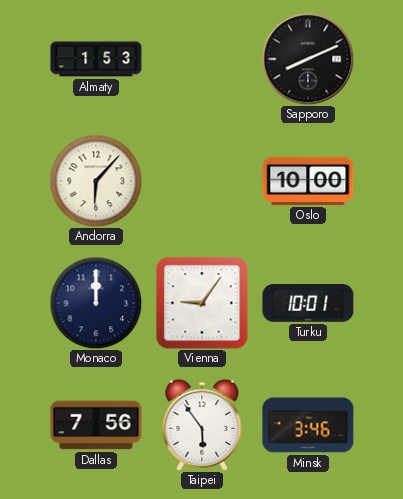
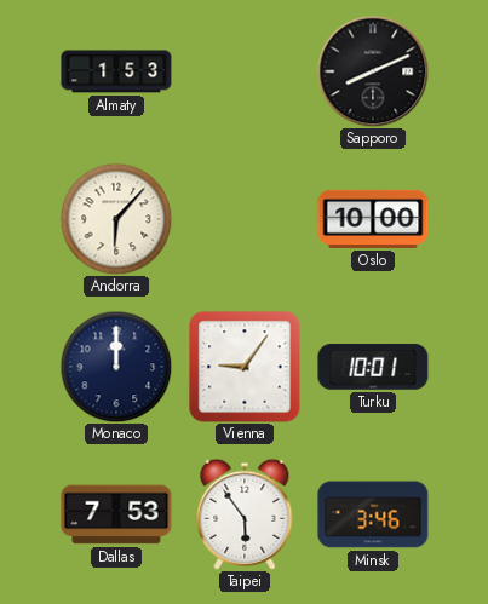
Dallas: 7:56 -> 7:53
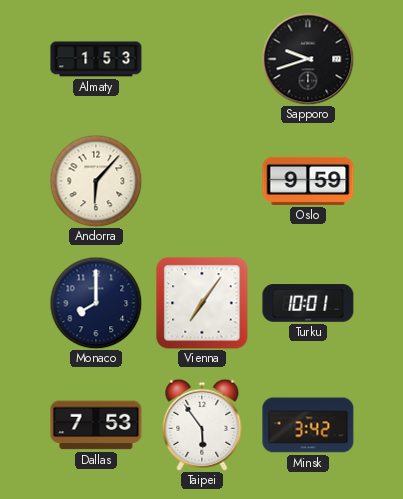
Sapporo: 8:11 -> 9:42
Oslo: 10:00 -> 9:59
Monaco: 12:00 -> 8:00
Vienna: 9:06 -> 7:06
Minsk: 3:46 -> 3:42
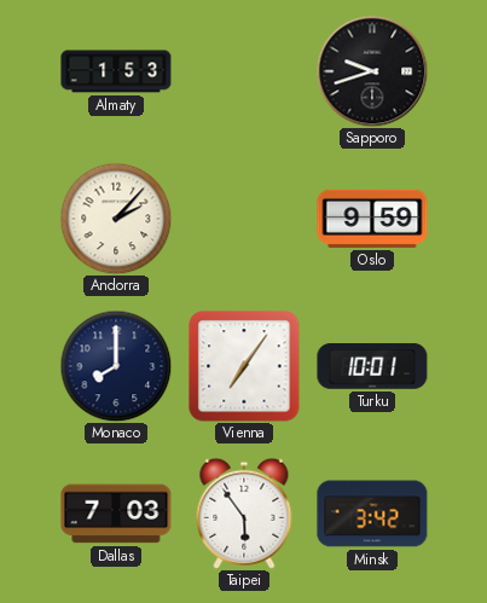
Andorra: 6:07 -> 2:07
Dallas: 7:53 -> 7:03
